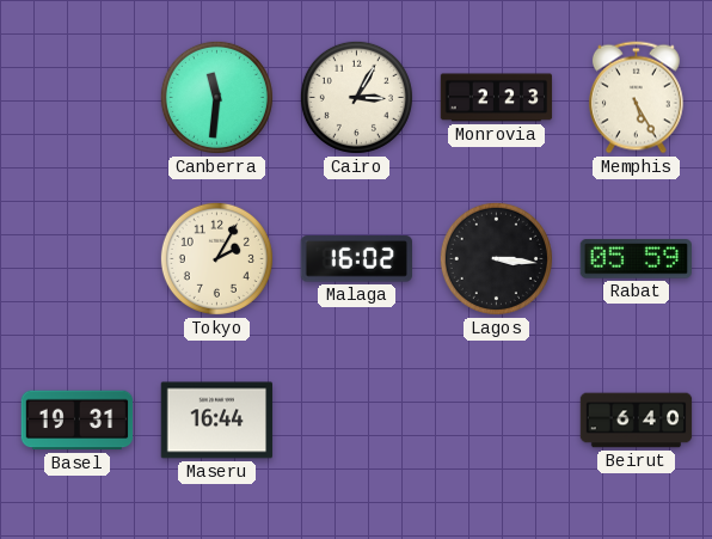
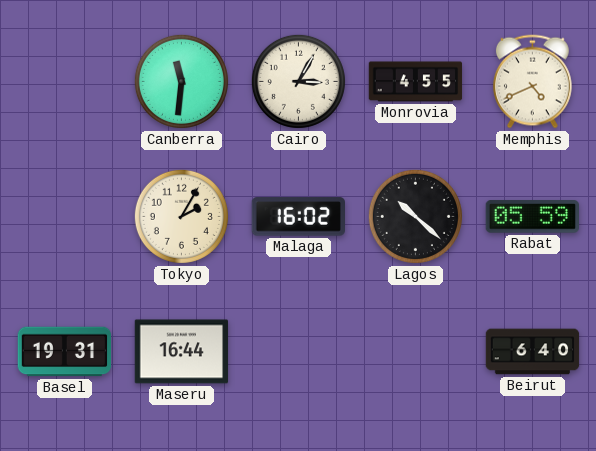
Monrovia: 2:23 -> 4:55
Memphis: 5:25 -> 4:41
Lagos: 3:16 -> 10:22
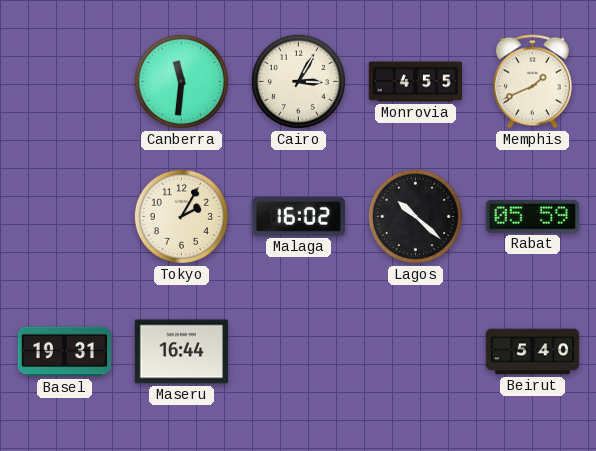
Memphis: 4:41 -> 1:41
Beirut: 6:40 -> 5:40
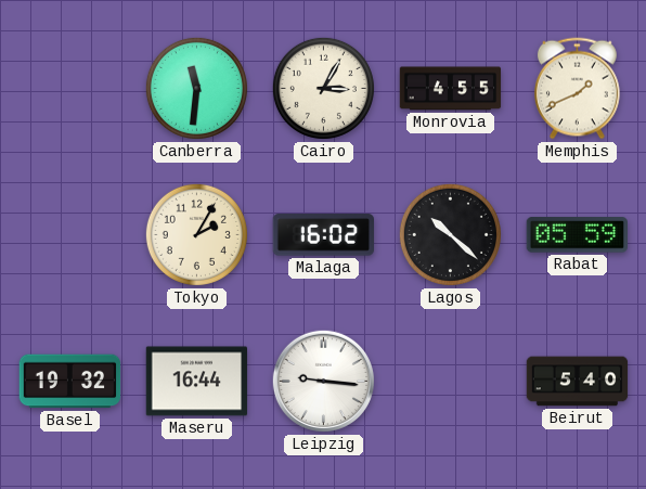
Basel: 19:31 -> 19:32
Leipzig: none -> 9:16
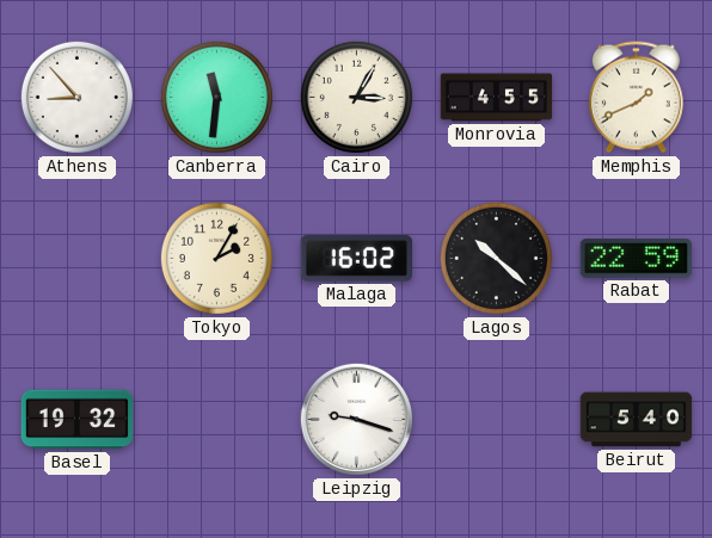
Athens: none -> 8:53
Rabat: 05:59 -> 22:59
Maseru: 16:44 -> none
Leipzig: 9:16 -> 9:18
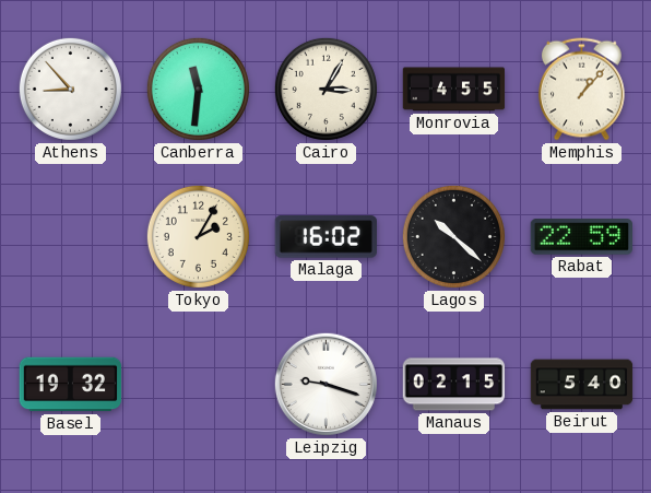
Memphis: 1:41 -> 1:07
Manaus: none -> 02:15
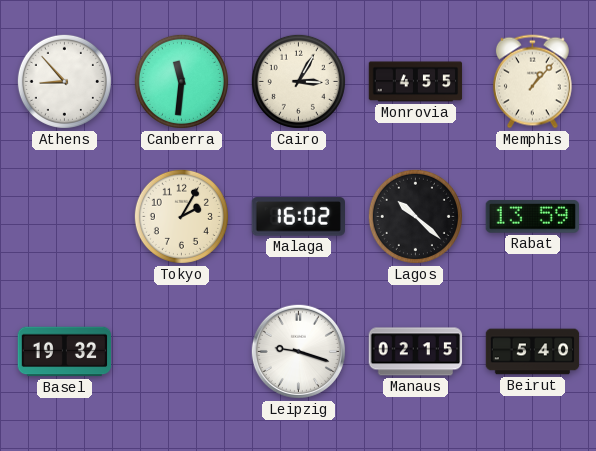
Rabat: 22:59 -> 13:59
